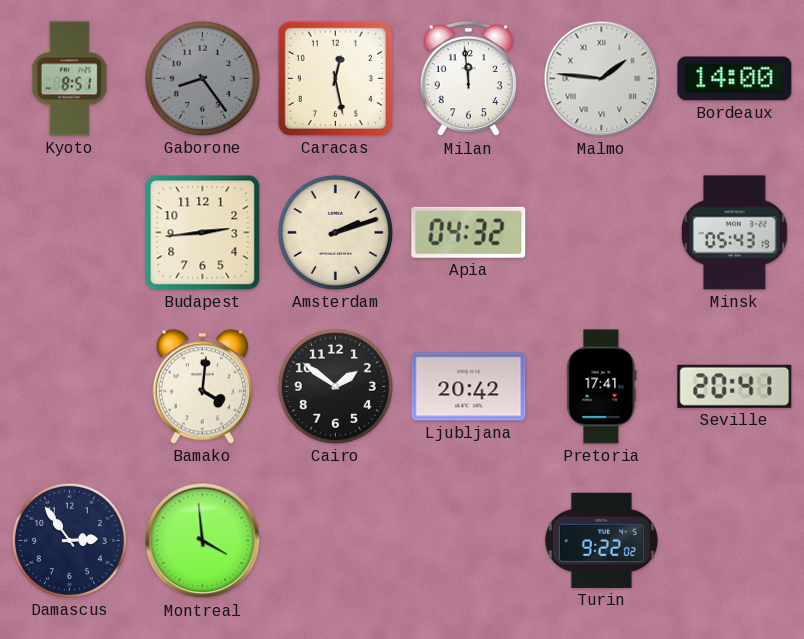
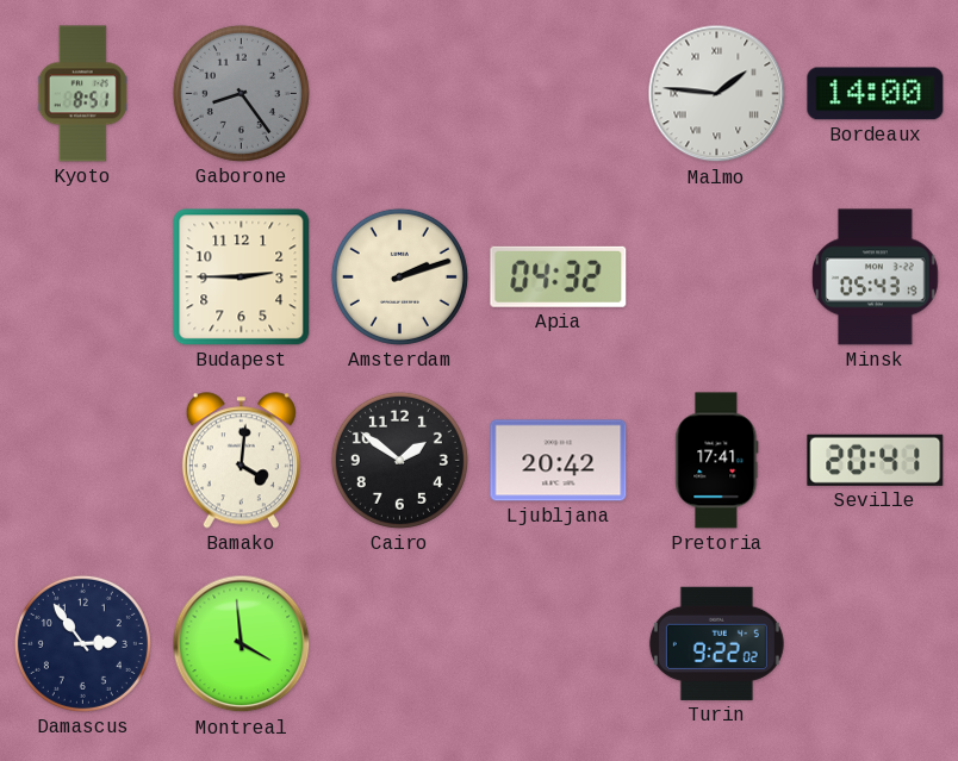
Caracas: 12:28 -> none
Milan: 11:59 -> none
Budapest: 2:44 -> 2:45
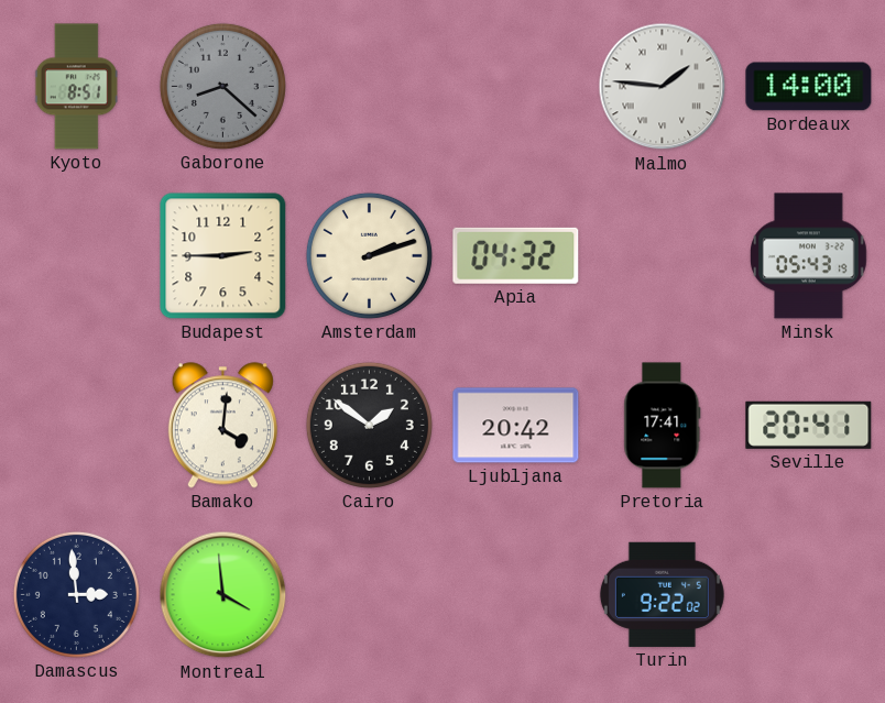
Gaborone: 8:24 -> 8:22
Damascus: 2:54 -> 2:59
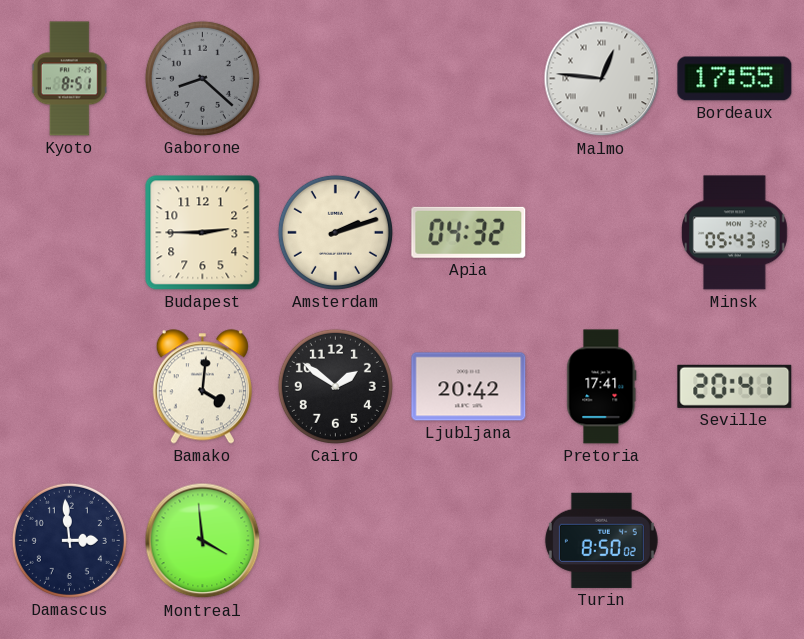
Malmo: 1:46 -> 12:46
Bordeaux: 14:00 -> 17:55
Turin: 9:22 -> 8:50
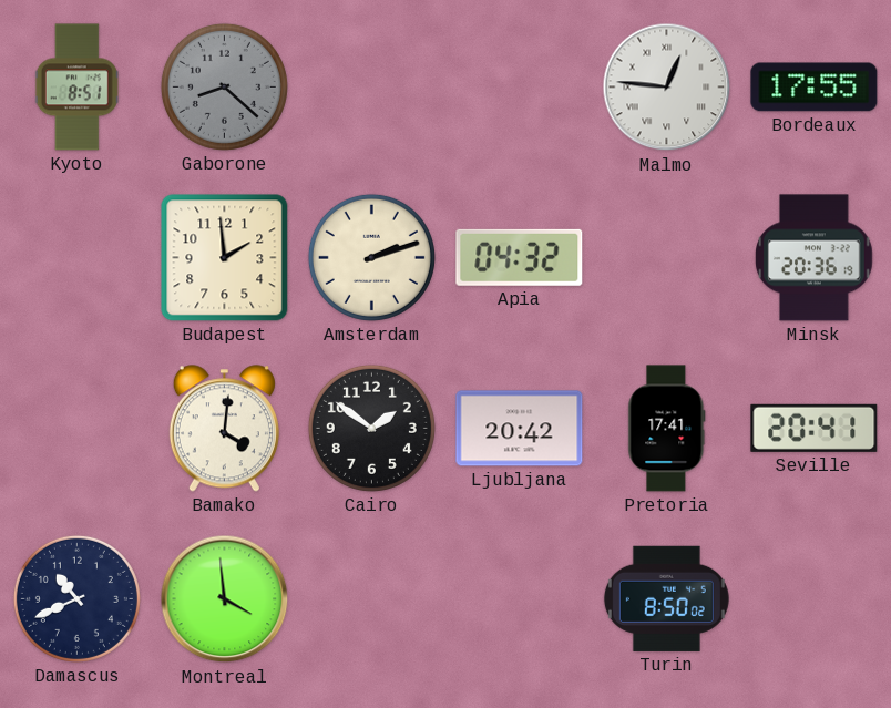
Budapest: 2:45 -> 1:59
Minsk: 05:43 -> 20:36
Damascus: 2:59 -> 10:41
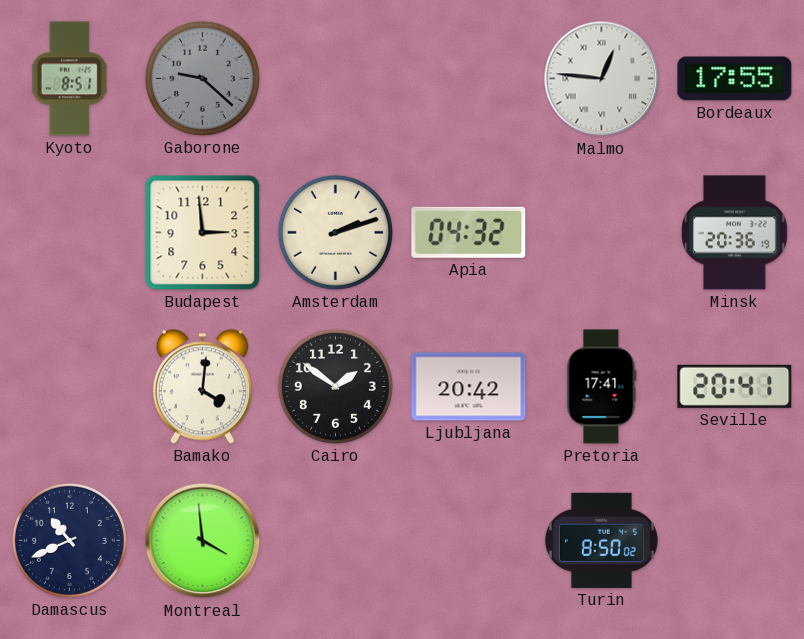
Gaborone: 8:22 -> 9:22
Budapest: 1:59 -> 2:59
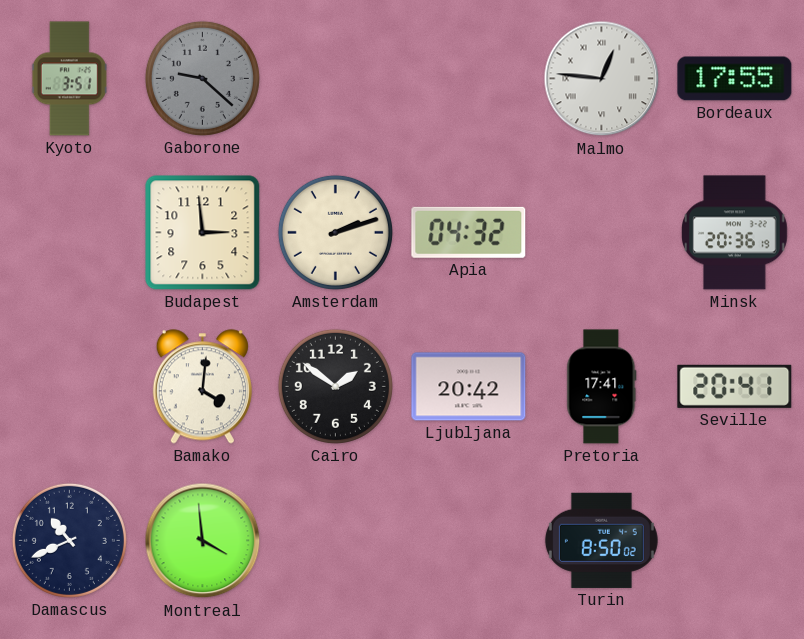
Kyoto: 8:51 -> 3:51
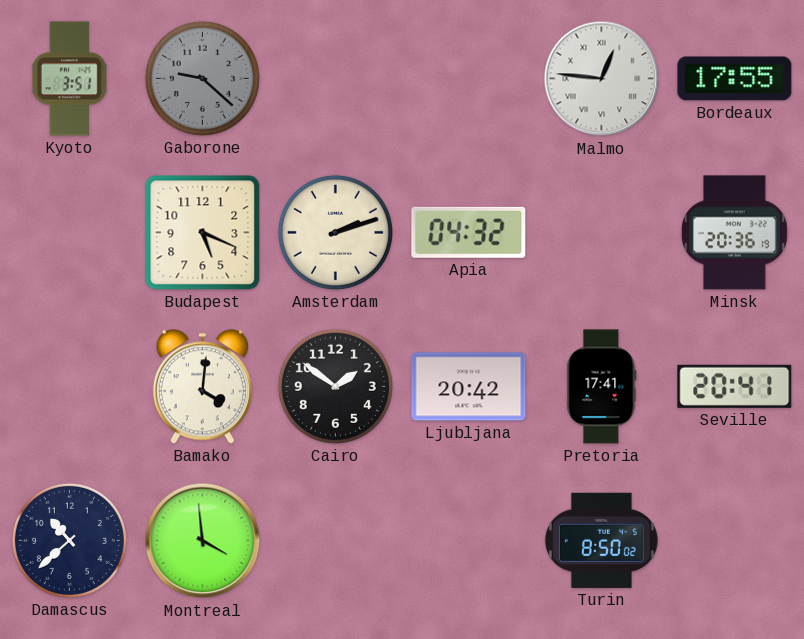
Budapest: 2:59 -> 5:19
Damascus: 10:41 -> 10:38
